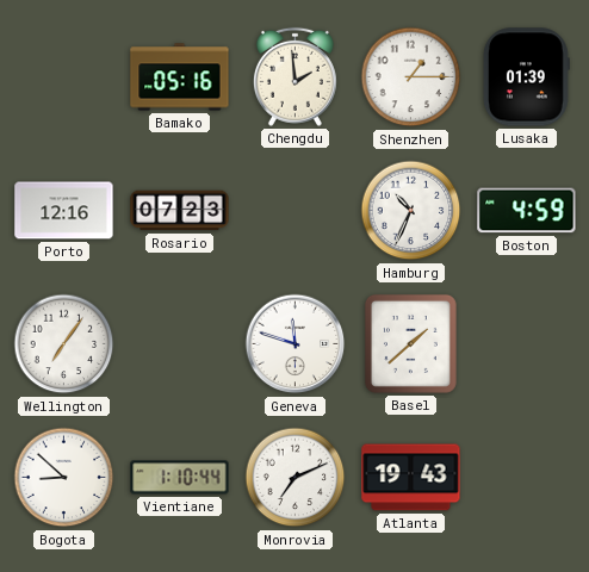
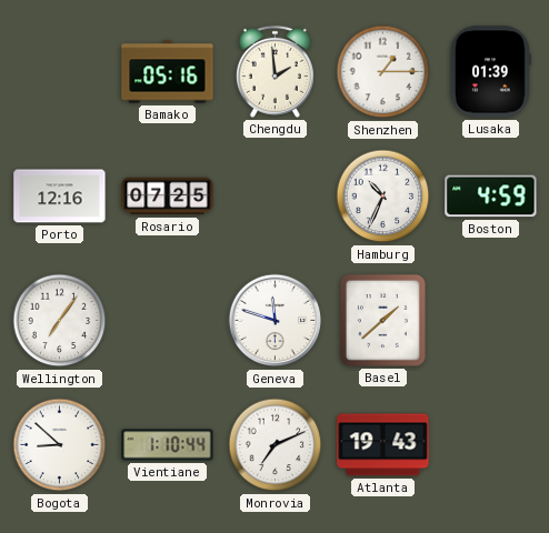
Rosario: 07:23 -> 07:25
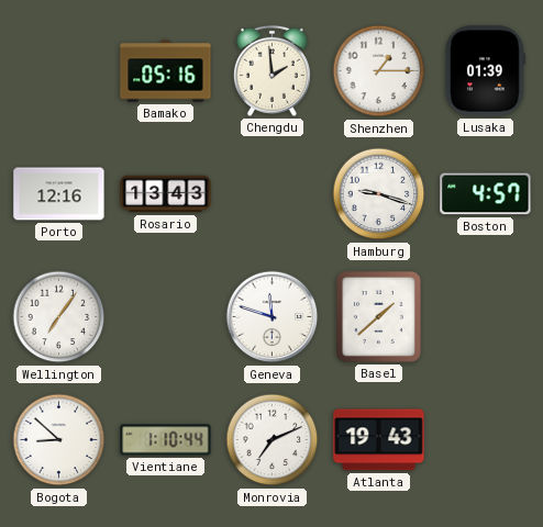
Rosario: 07:25 -> 13:43
Hamburg: 10:34 -> 9:18
Boston: 4:59 -> 4:57
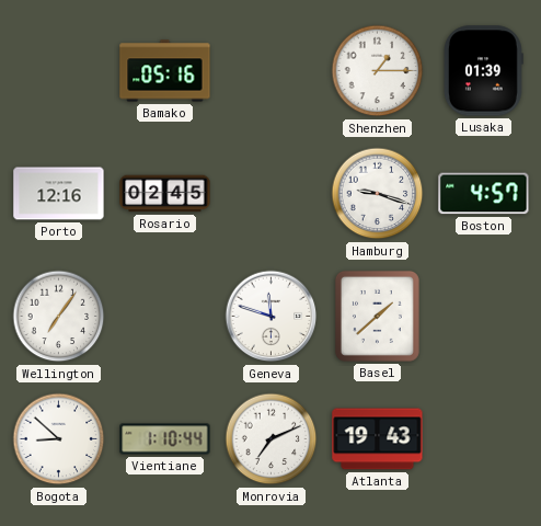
Chengdu: 1:59 -> none
Rosario: 13:43 -> 02:45
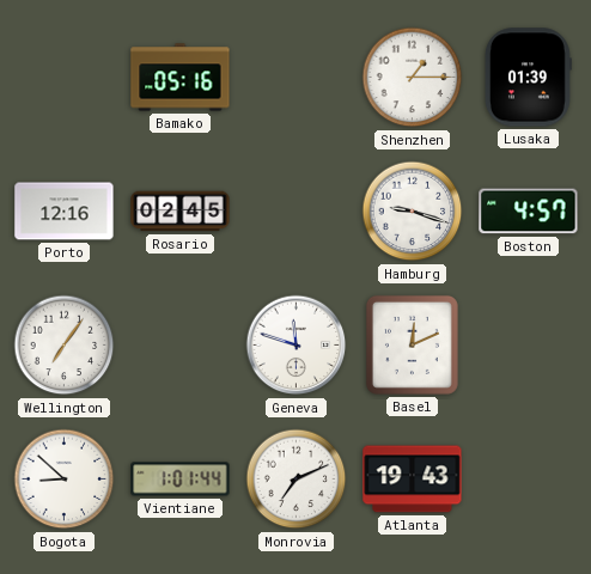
Basel: 1:38 -> 12:11
Vientiane: 1:10 -> 1:01
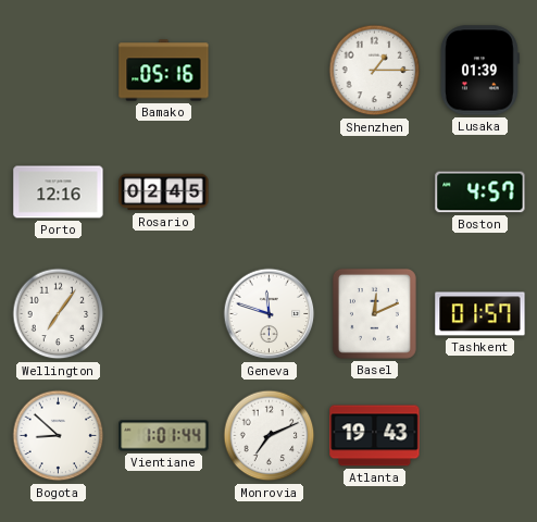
Hamburg: 9:18 -> none
Tashkent: none -> 01:57
